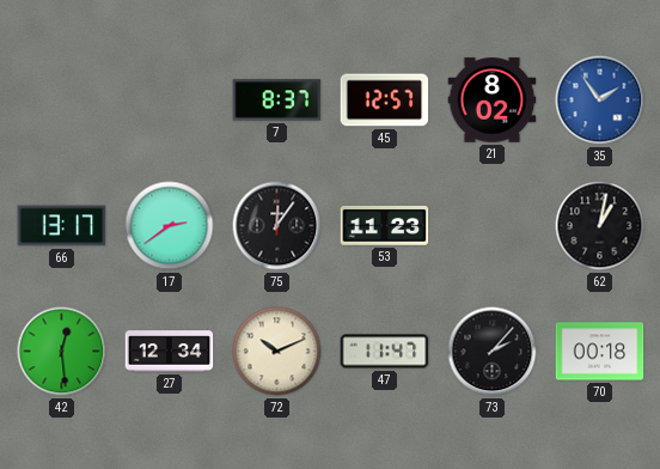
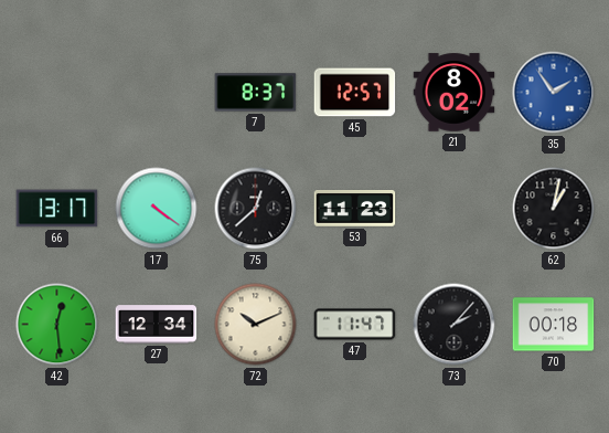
17: 2:39 -> 4:21
75: 12:06 -> 12:38
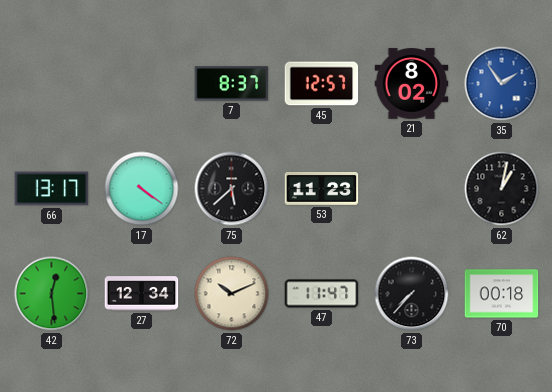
75: 12:38 -> 5:38
73: 2:07 -> 7:37
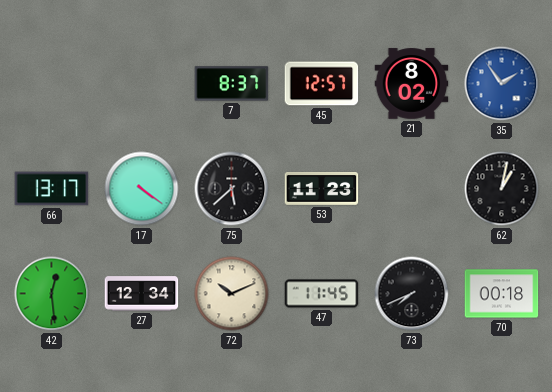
47: 11:47 -> 11:45
73: 7:37 -> 7:41
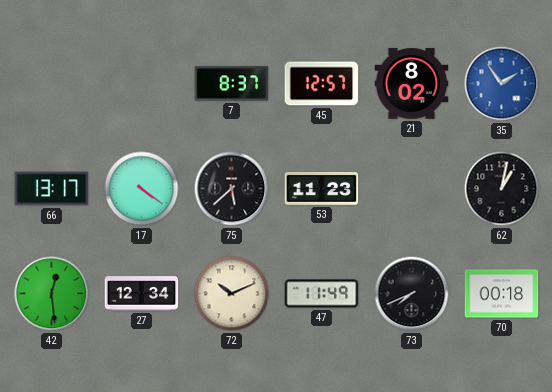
47: 11:45 -> 11:49
